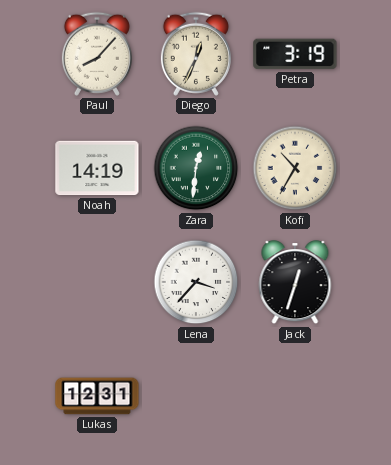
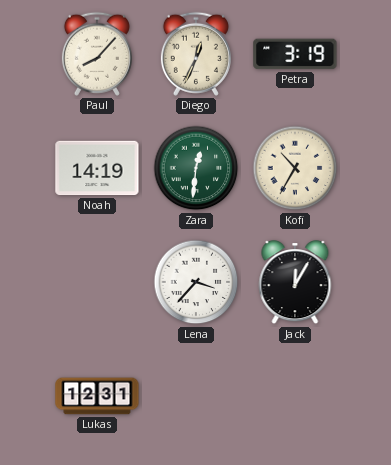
Jack: 12:33 -> 12:05
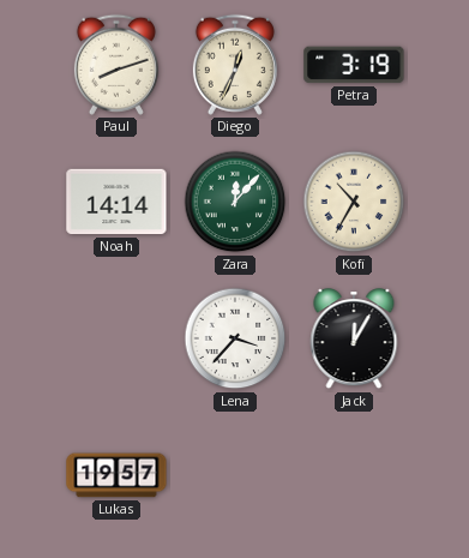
Paul: 8:07 -> 8:12
Noah: 14:19 -> 14:14
Zara: 12:31 -> 12:07
Lukas: 12:31 -> 19:57
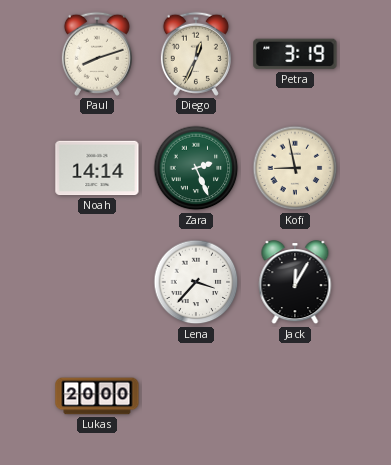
Zara: 12:07 -> 2:26
Kofi: 10:35 -> 8:58
Lukas: 19:57 -> 20:00
